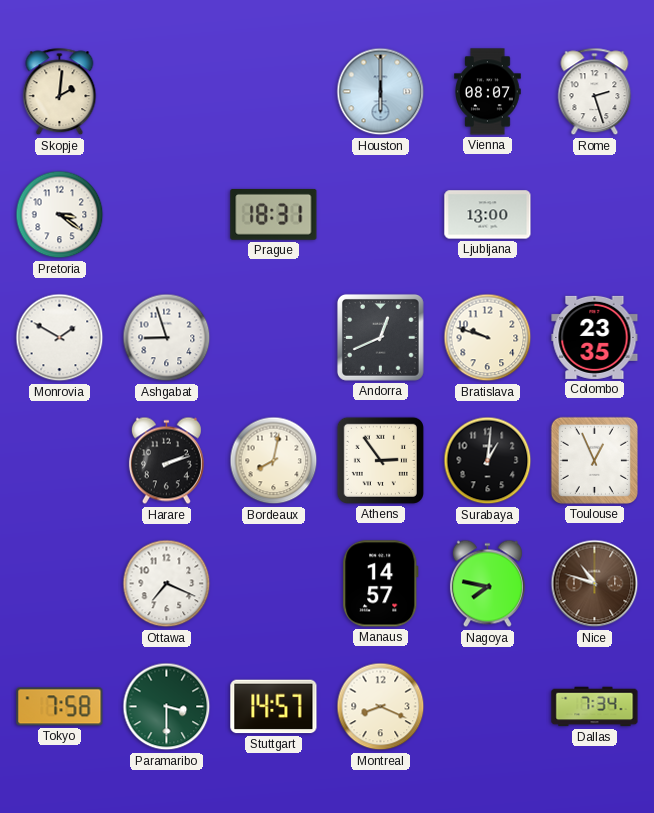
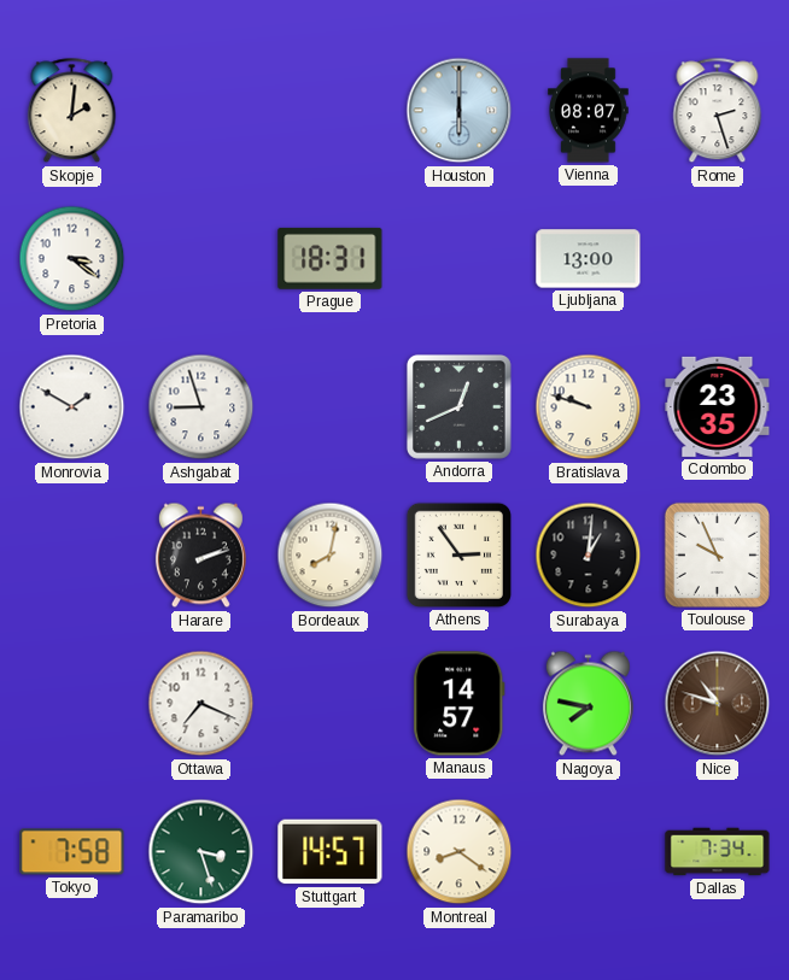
Toulouse: 12:56 -> 9:56
Paramaribo: 3:30 -> 3:27
Montreal: 8:19 -> 8:21
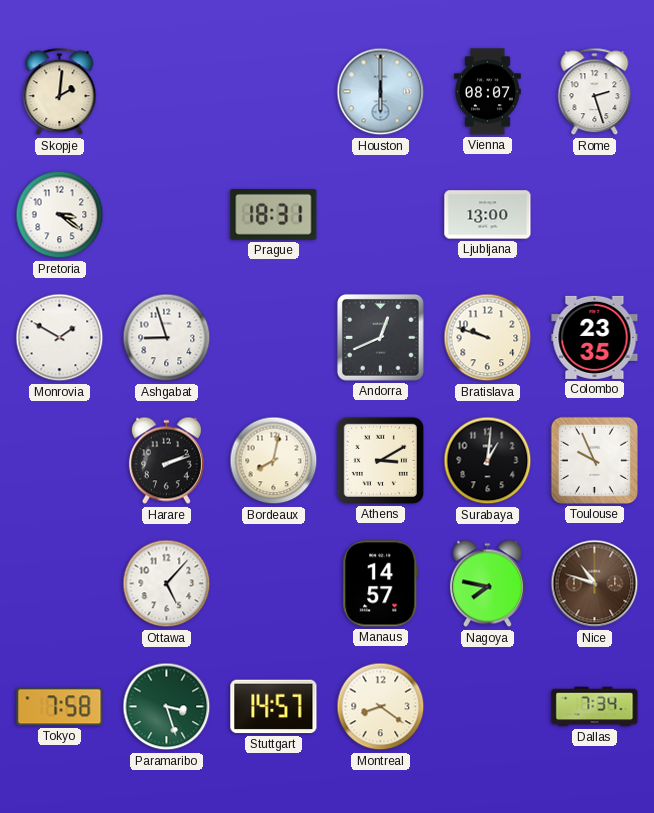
Athens: 2:54 -> 3:10
Ottawa: 7:19 -> 5:07
